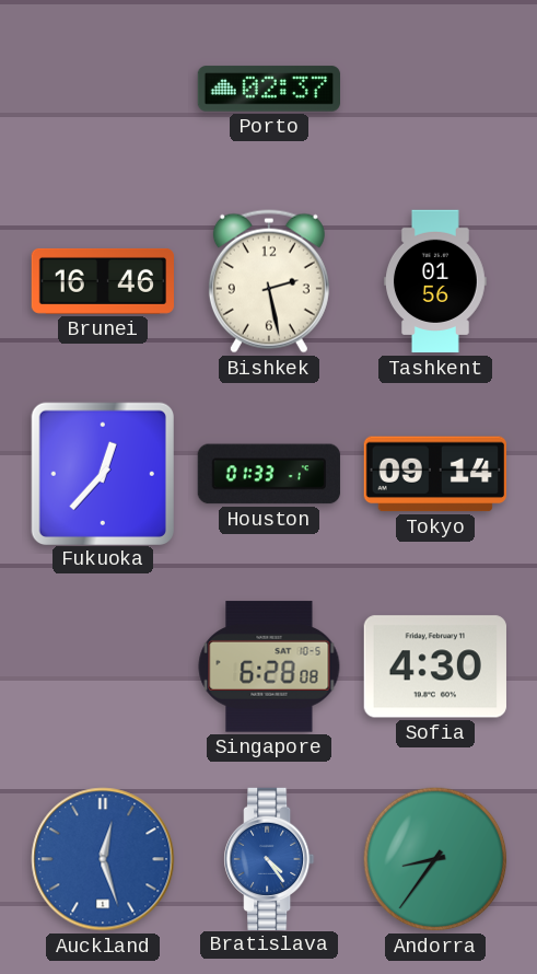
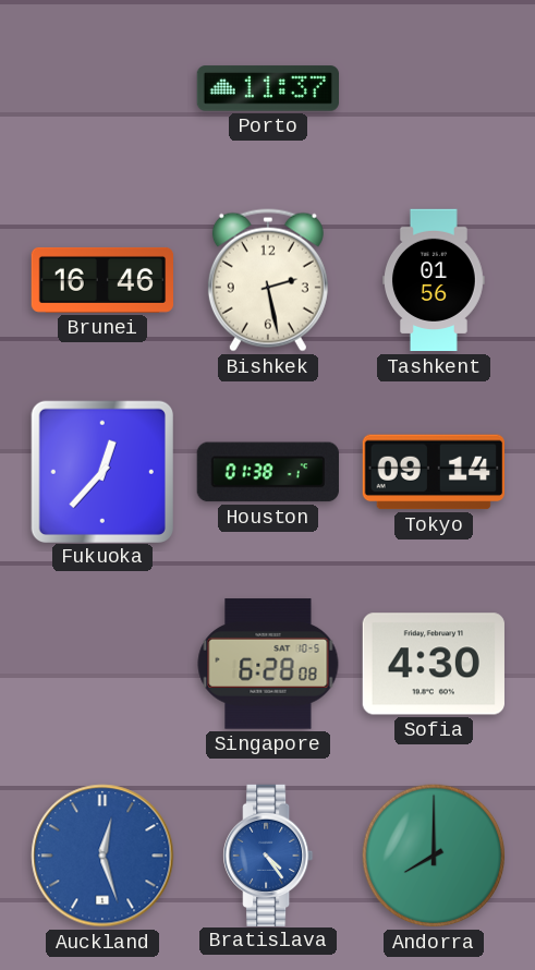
Porto: 02:37 -> 11:37
Houston: 01:33 -> 01:38
Andorra: 8:36 -> 8:00
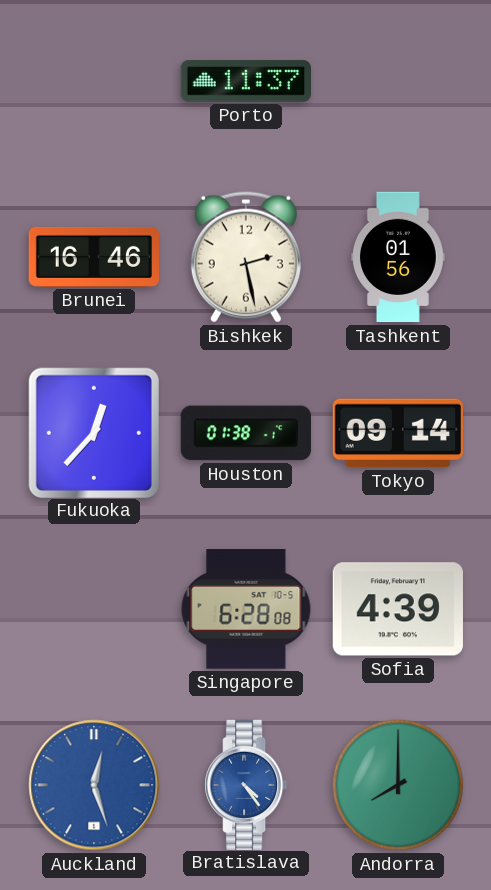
Sofia: 4:30 -> 4:39
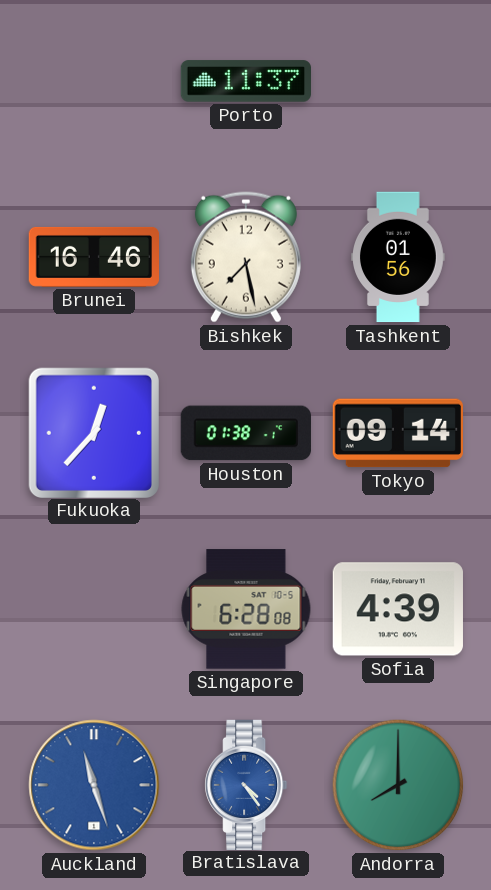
Bishkek: 2:28 -> 7:28
Auckland: 12:27 -> 11:27
